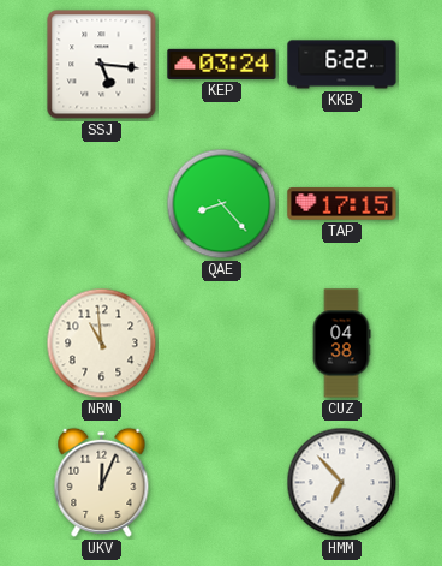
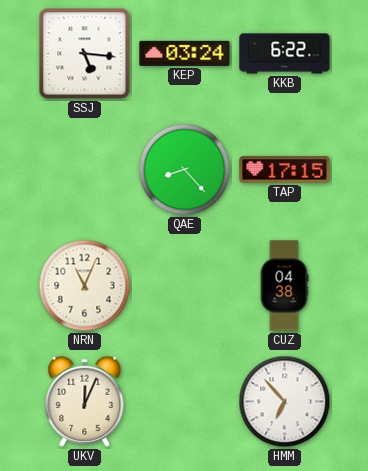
NRN: 10:59 -> 11:04
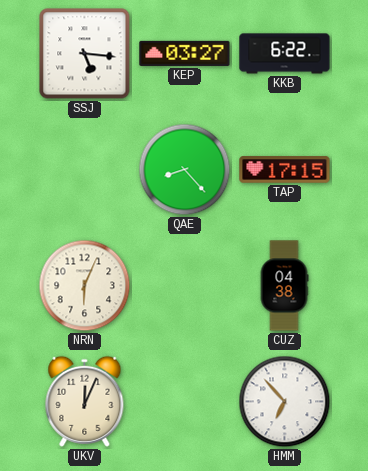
KEP: 03:24 -> 03:27
NRN: 11:04 -> 6:04
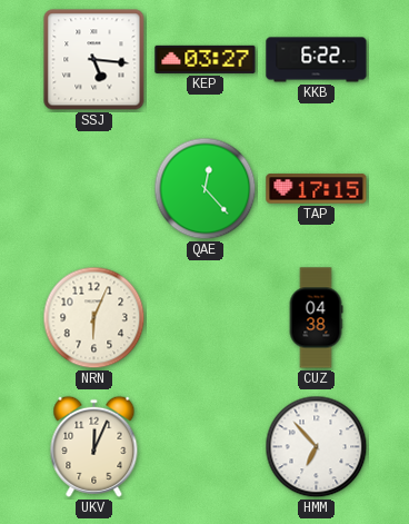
QAE: 8:23 -> 12:23
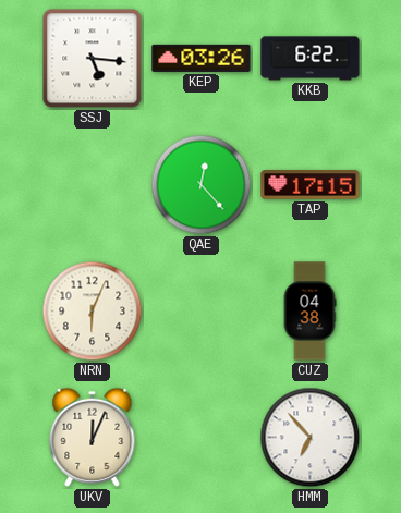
KEP: 03:27 -> 03:26
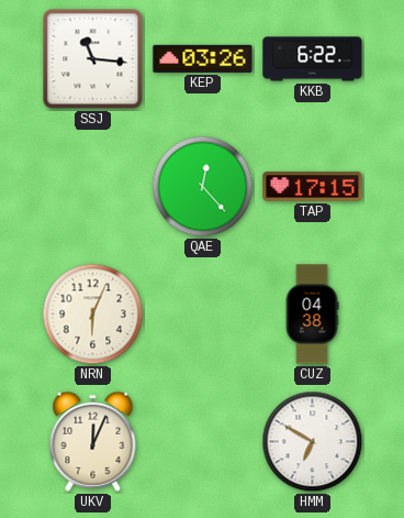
SSJ: 5:16 -> 11:16
HMM: 6:53 -> 6:50
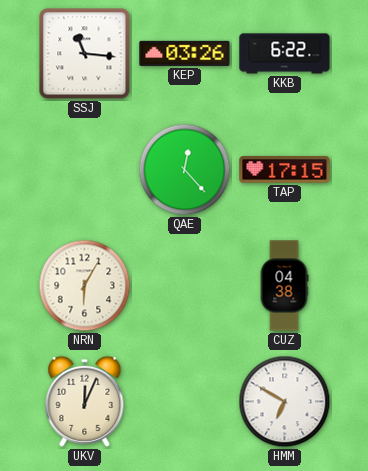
NRN: 6:04 -> 6:05
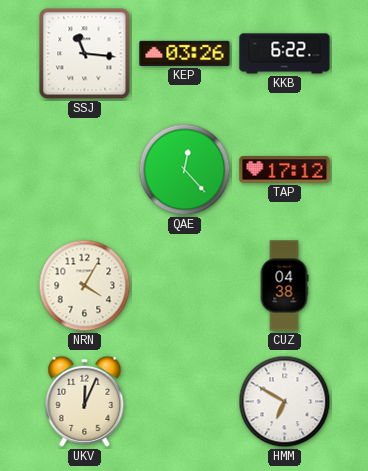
TAP: 17:15 -> 17:12
NRN: 6:05 -> 4:05
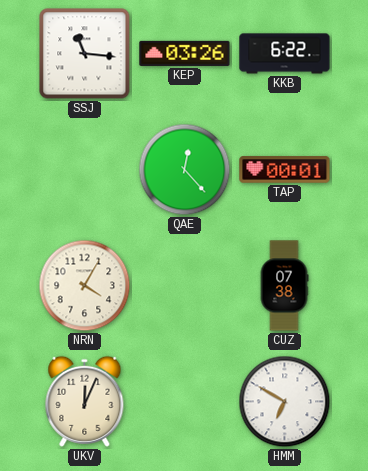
TAP: 17:12 -> 00:01
CUZ: 04:38 -> 07:38
